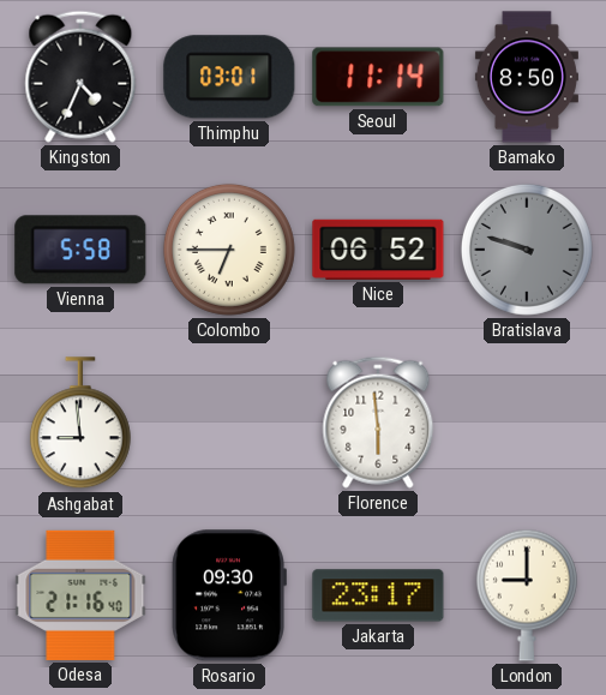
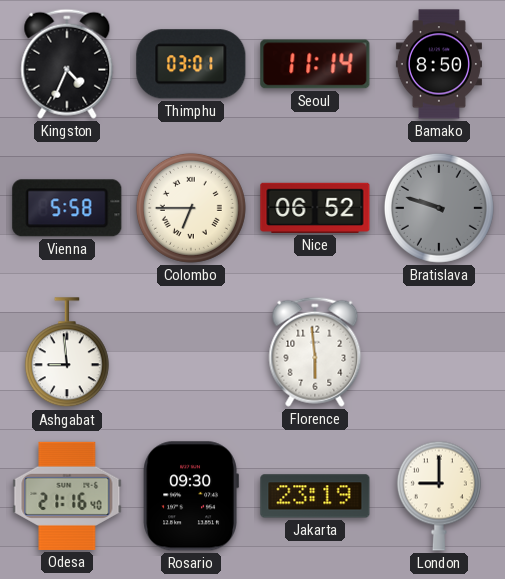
Jakarta: 23:17 -> 23:19
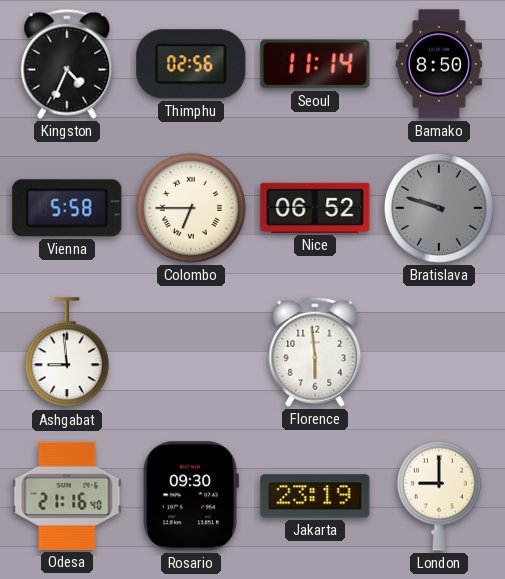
Thimphu: 03:01 -> 02:56
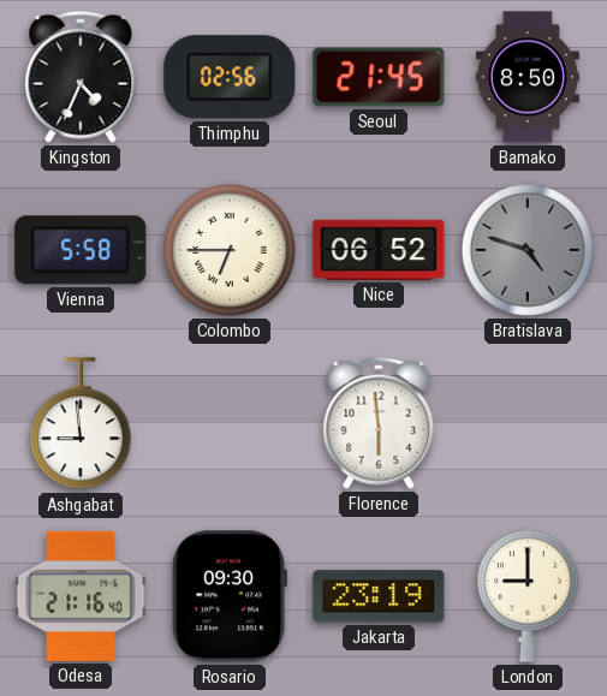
Seoul: 11:14 -> 21:45
Bratislava: 9:48 -> 4:48
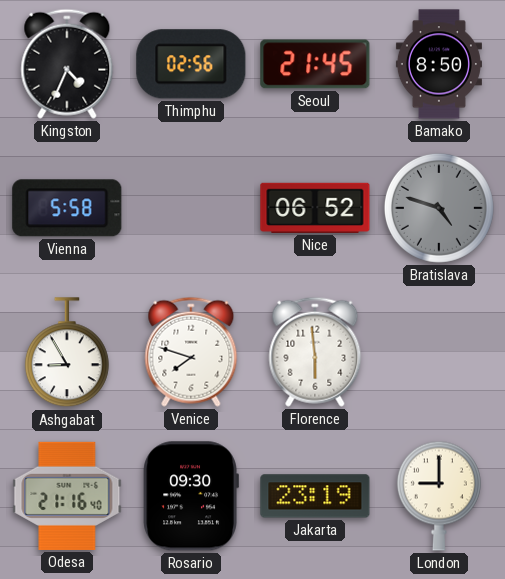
Colombo: 6:45 -> none
Ashgabat: 8:59 -> 8:55
Venice: none -> 7:48
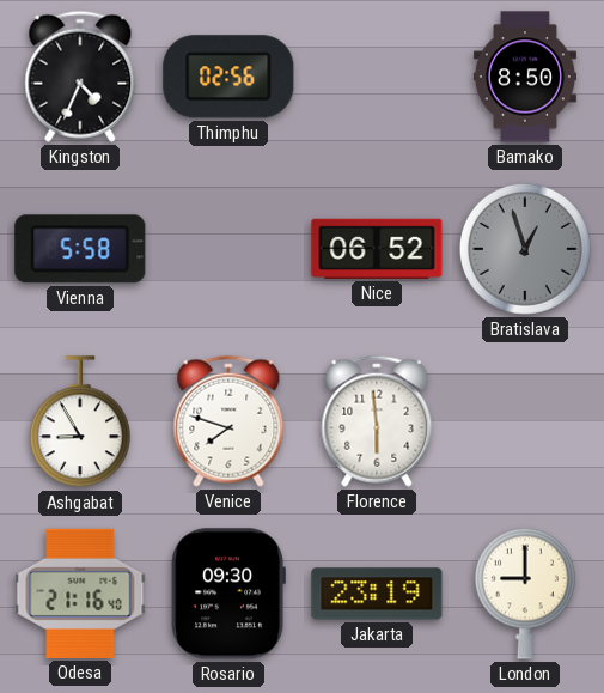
Seoul: 21:45 -> none
Bratislava: 4:48 -> 12:57
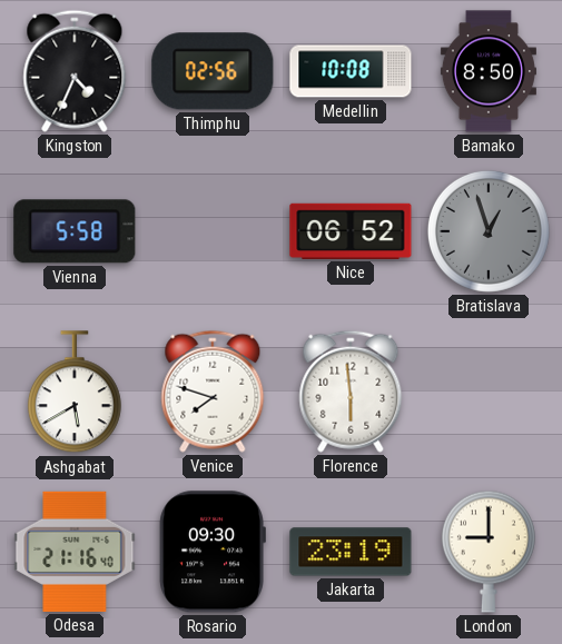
Medellin: none -> 10:08
Ashgabat: 8:55 -> 5:40
